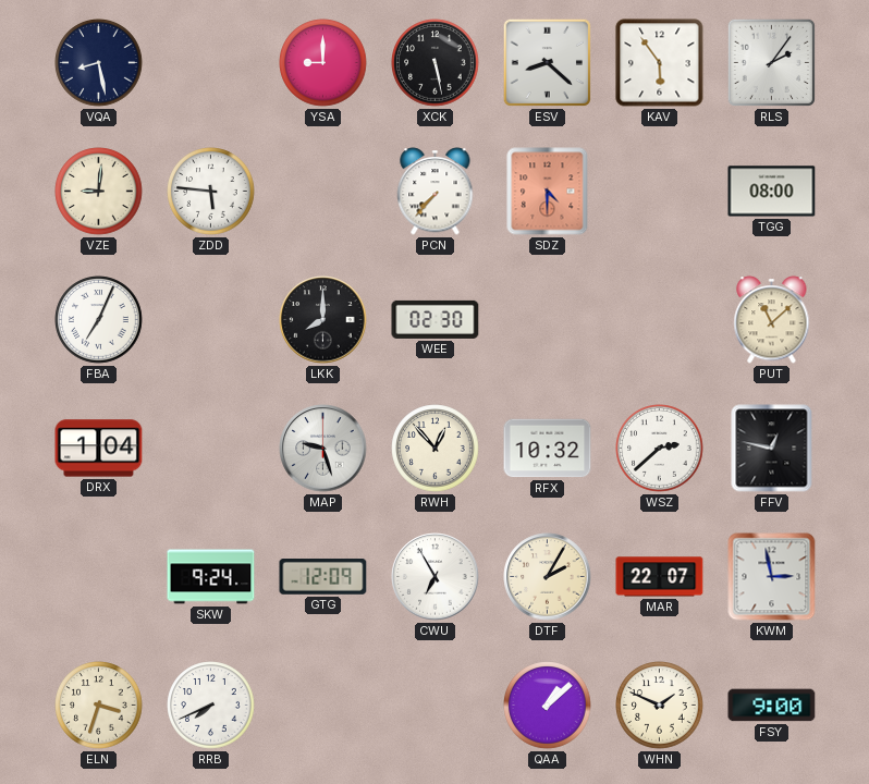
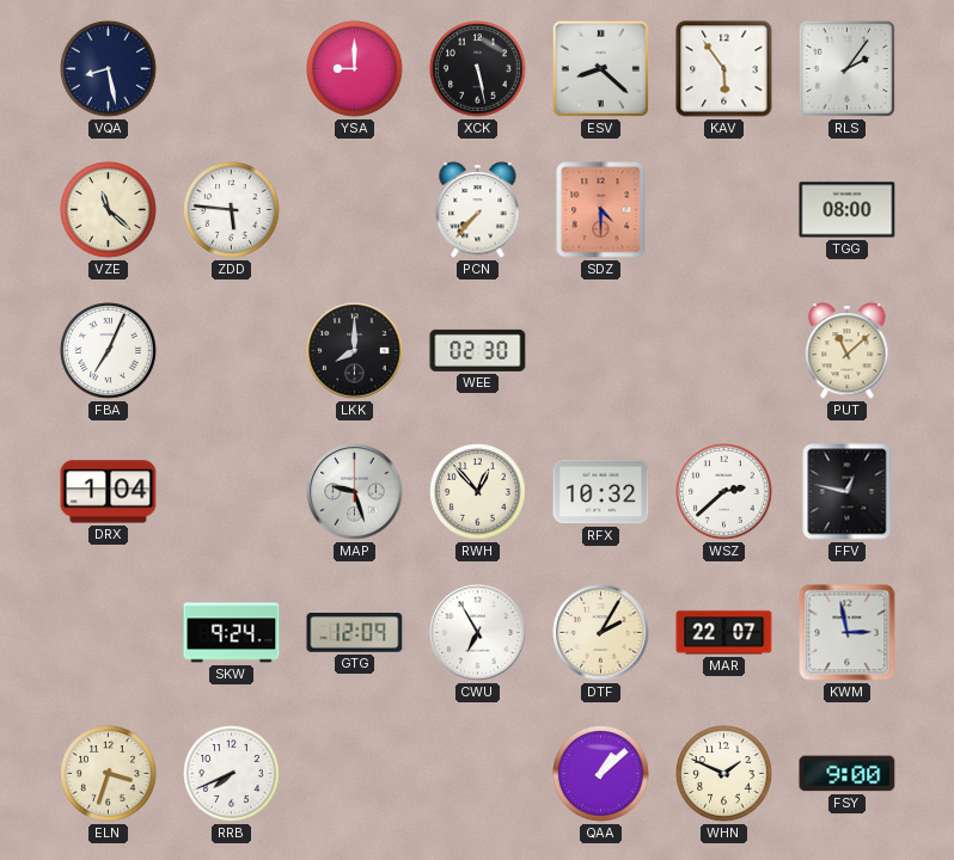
VZE: 9:01 -> 11:22
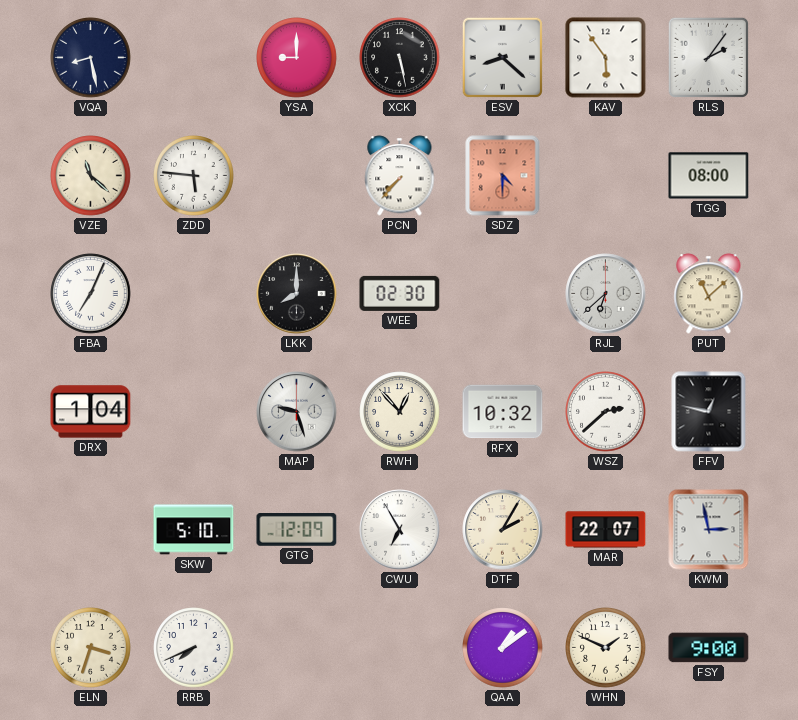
RJL: none -> 6:38
SKW: 9:24 -> 5:10
QAA: 1:08 -> 1:09
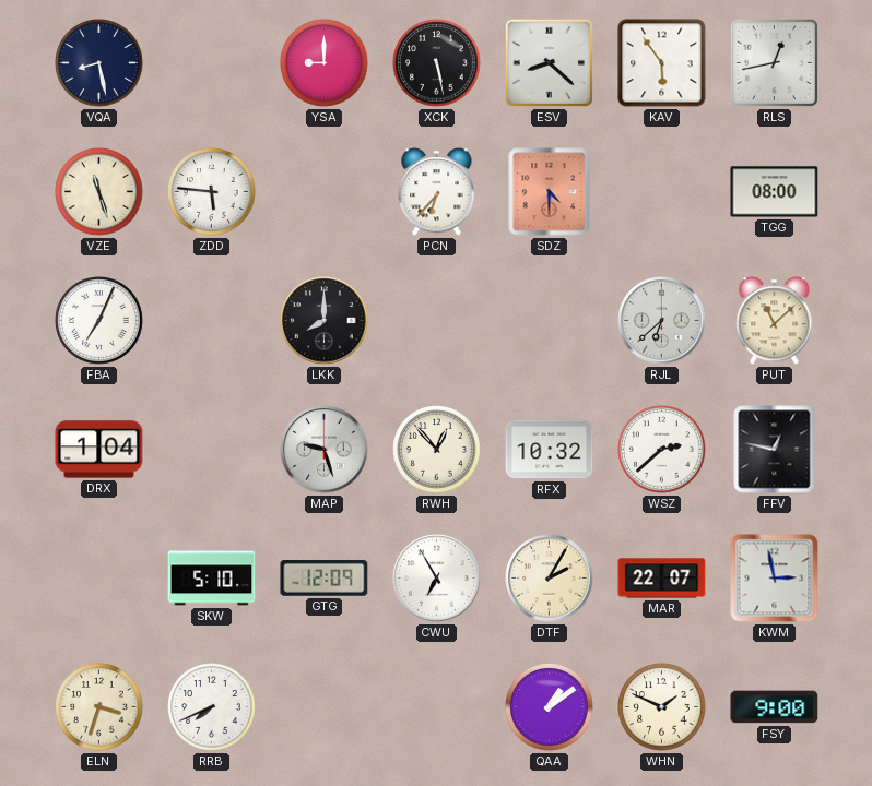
RLS: 2:06 -> 12:43
VZE: 11:22 -> 11:27
PCN: 7:37 -> 6:37
WEE: 02:30 -> none
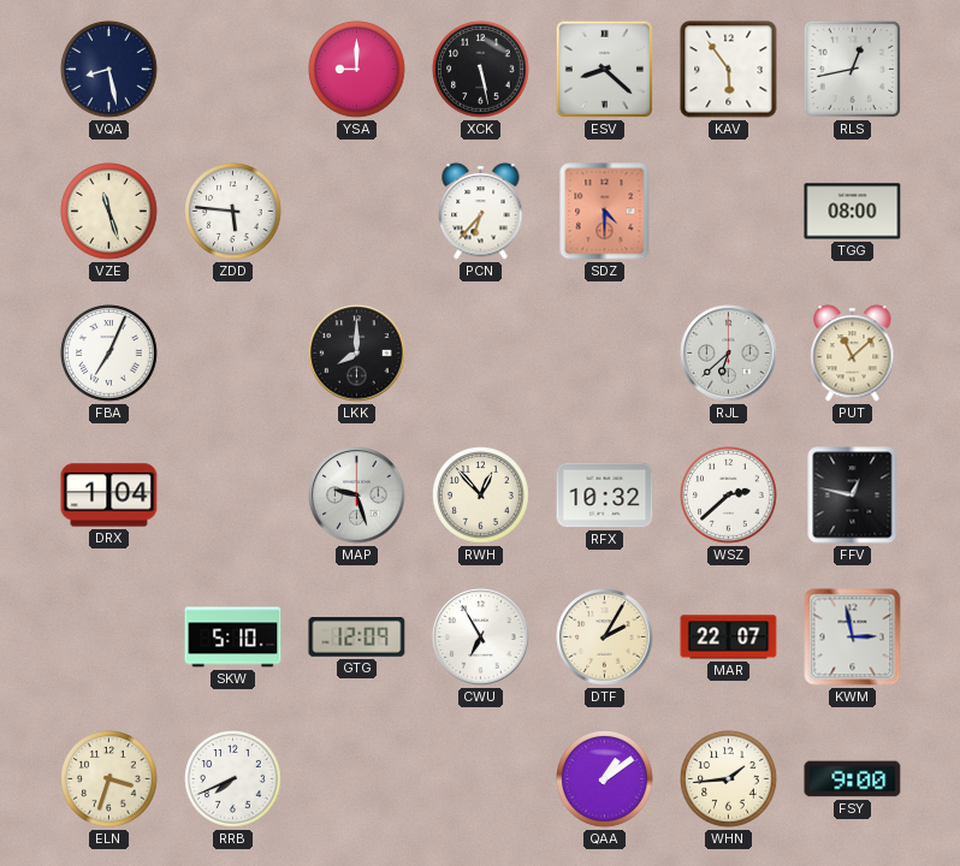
WHN: 1:49 -> 1:44
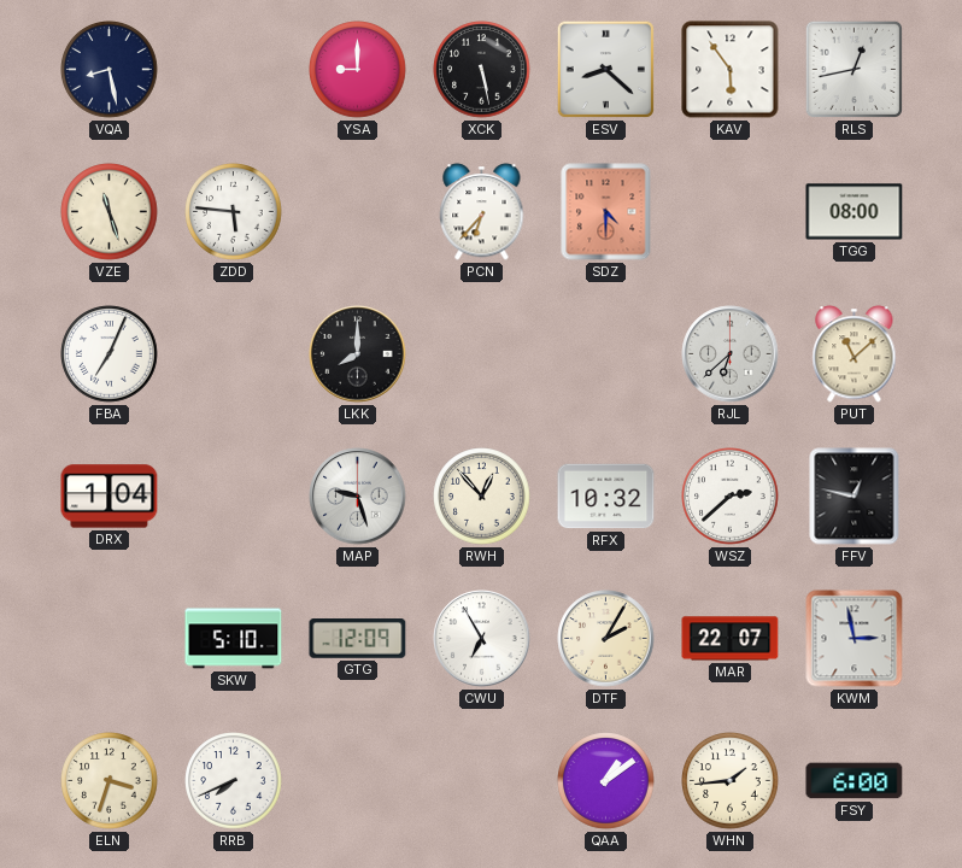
FSY: 9:00 -> 6:00
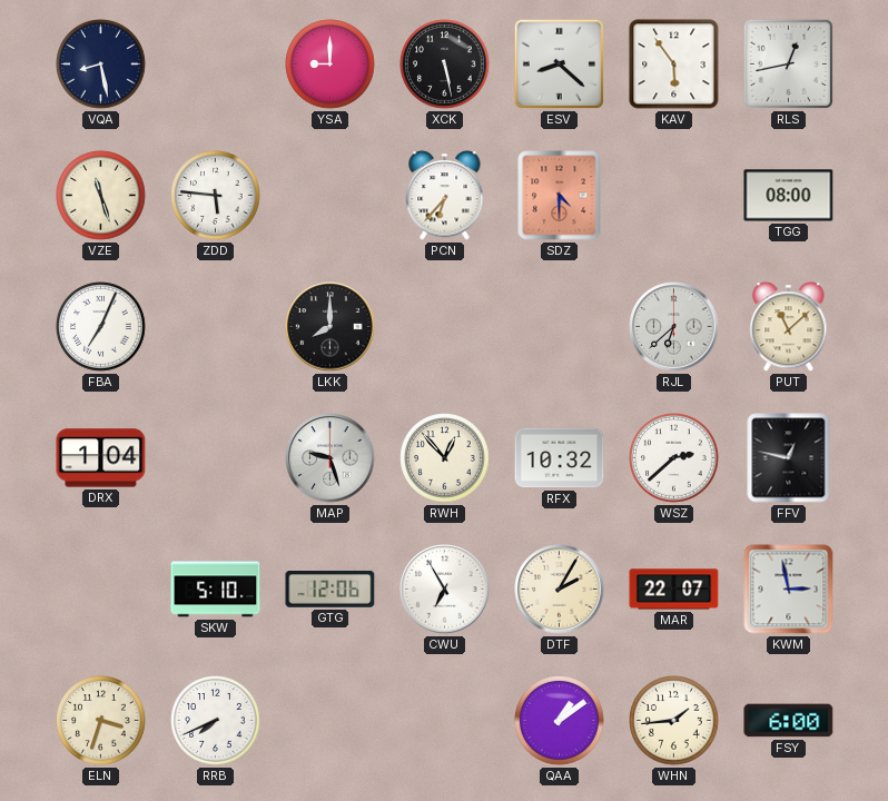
GTG: 12:09 -> 12:06
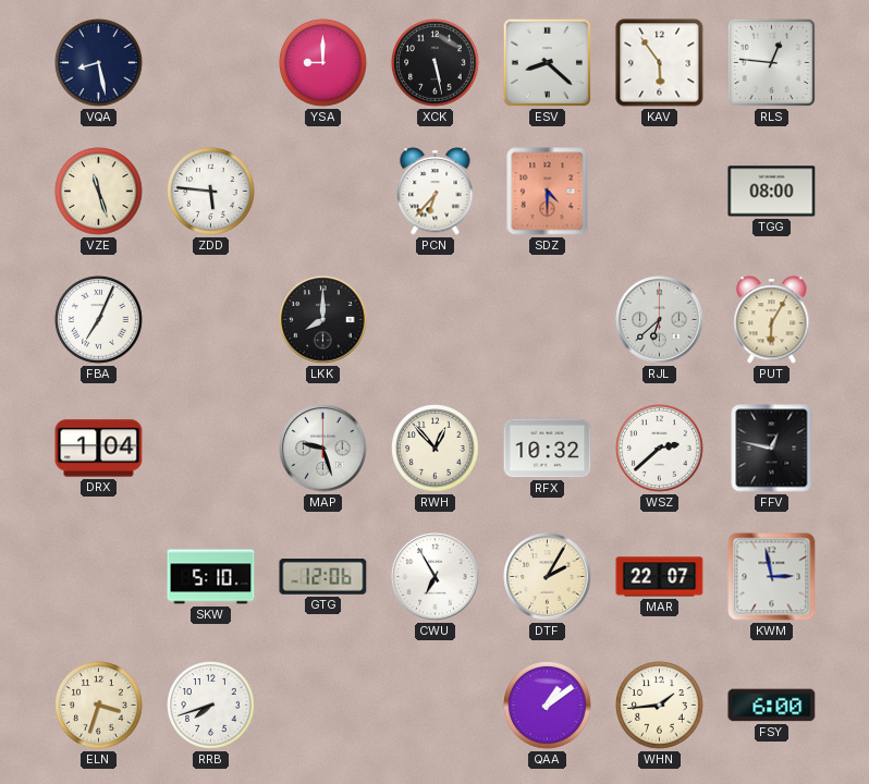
RLS: 12:43 -> 12:46
PUT: 11:08 -> 6:05
RRB: 7:41 -> 7:42
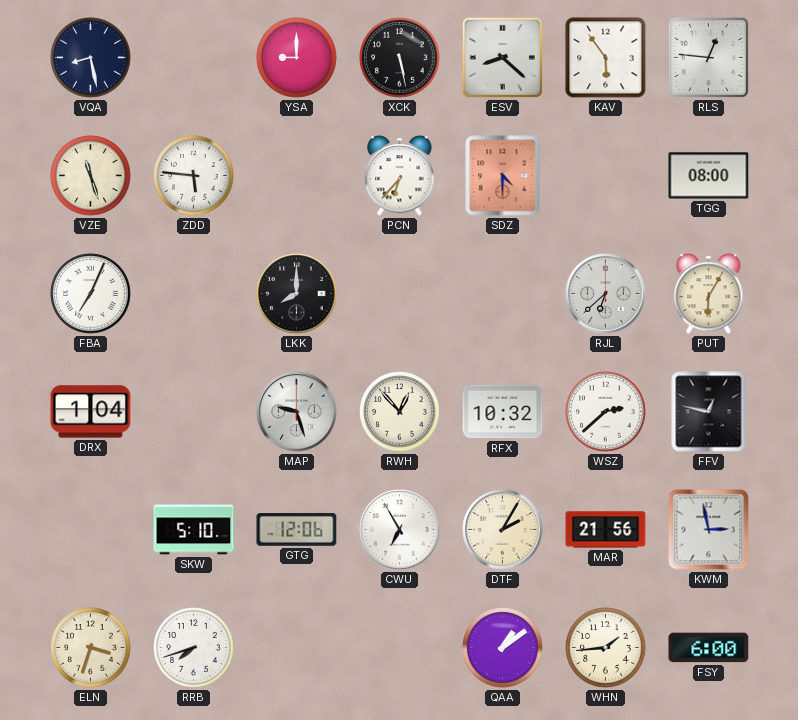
MAR: 22:07 -> 21:56
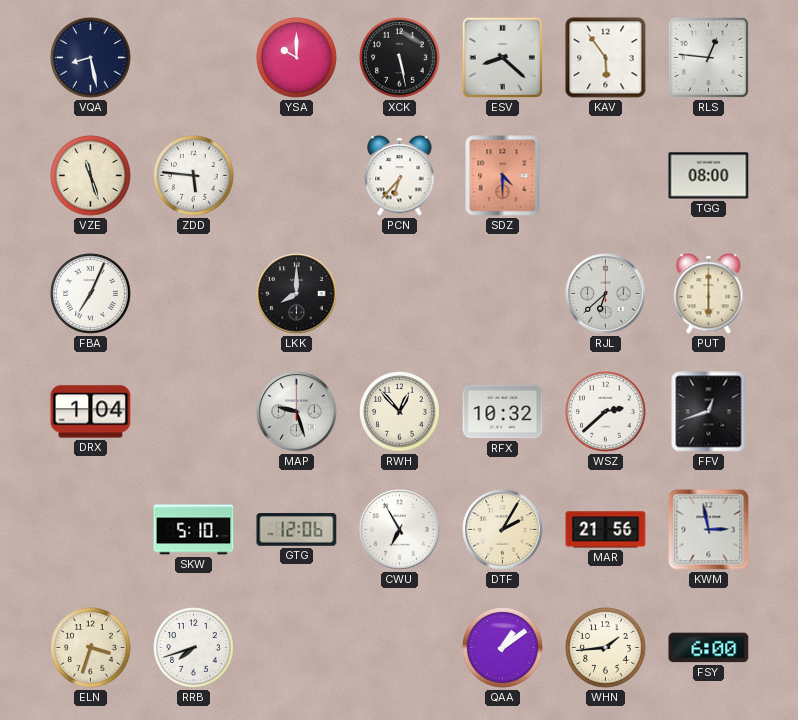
YSA: 9:00 -> 10:00
PUT: 6:05 -> 6:00
FFV: 12:47 -> 12:42
